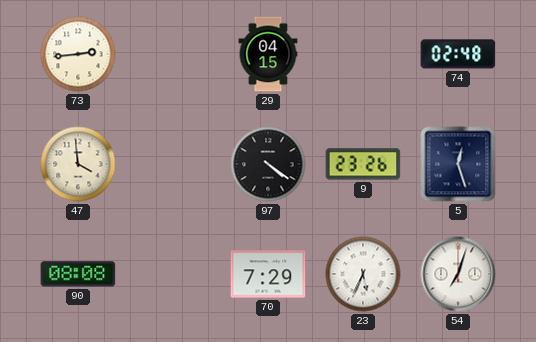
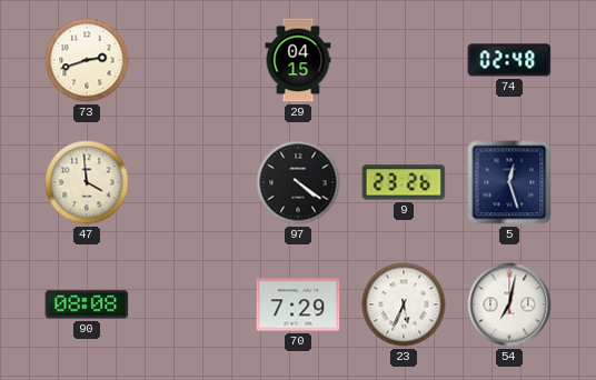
73: 2:44 -> 2:42
54: 7:03 -> 7:02
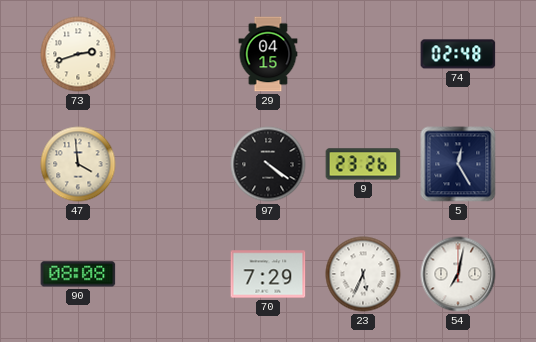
5: 12:27 -> 12:25
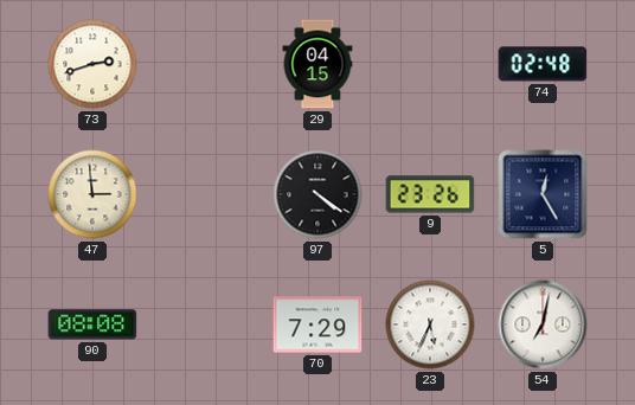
47: 3:59 -> 2:59
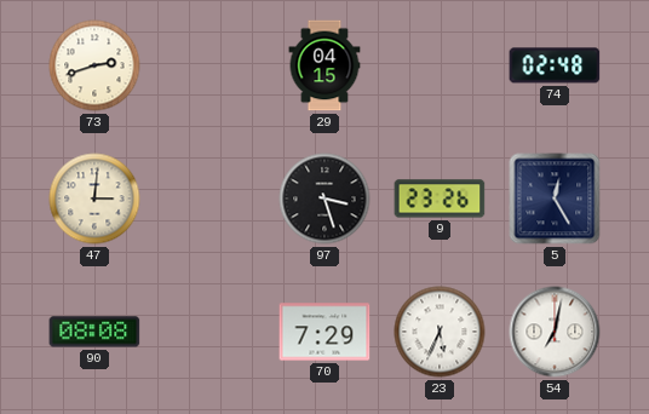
47: 2:59 -> 3:01
97: 4:21 -> 3:27
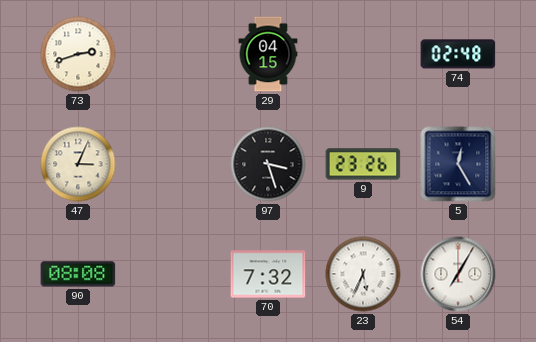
47: 3:01 -> 3:04
70: 7:29 -> 7:32
54: 7:02 -> 7:05
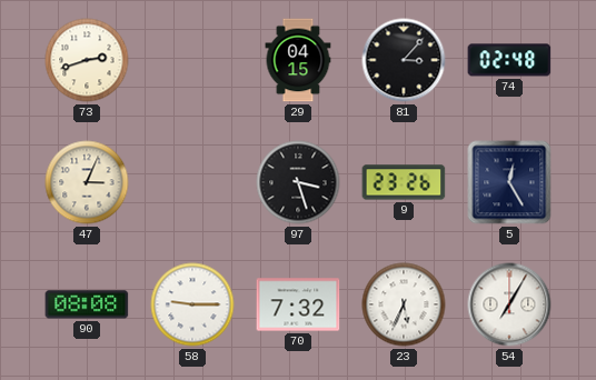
81: none -> 3:07
58: none -> 9:15
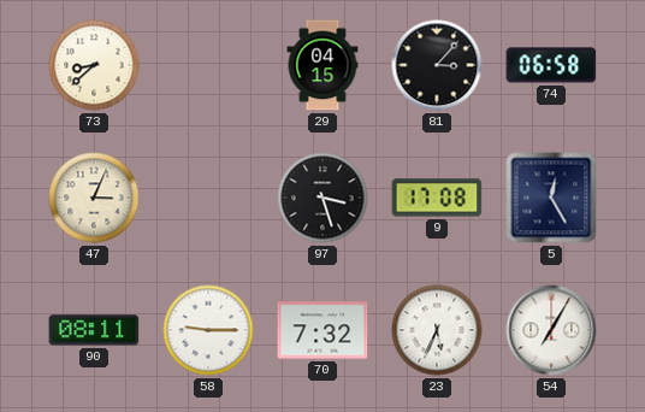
73: 2:42 -> 8:38
74: 02:48 -> 06:58
9: 23:26 -> 17:08
90: 08:08 -> 08:11
